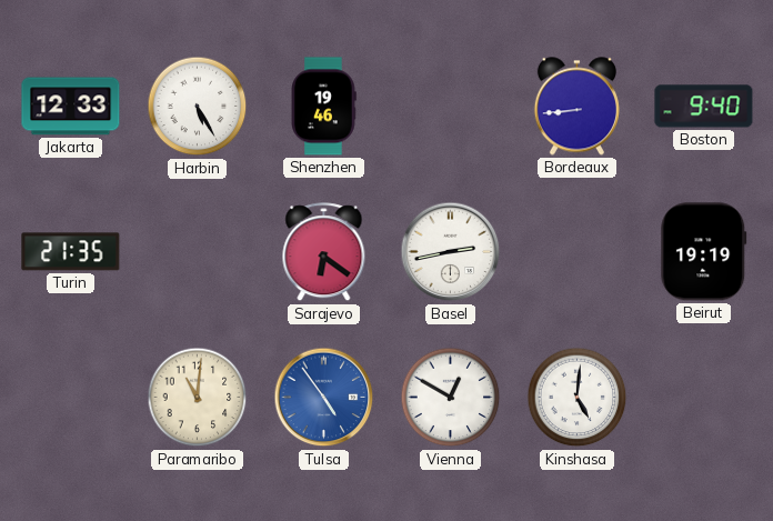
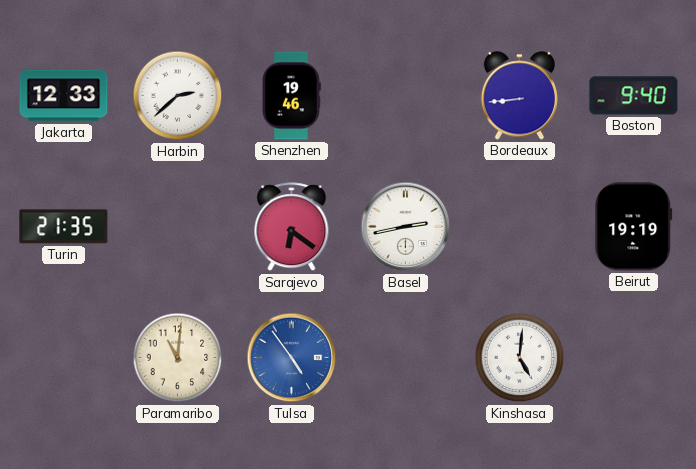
Harbin: 5:25 -> 2:38
Vienna: 12:50 -> none
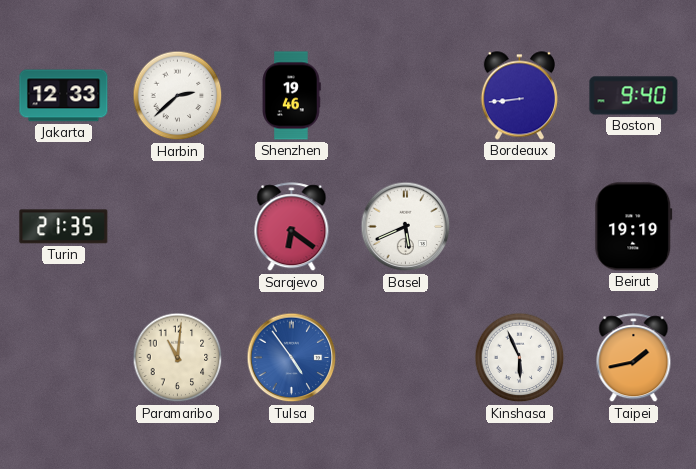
Basel: 2:43 -> 5:41
Kinshasa: 5:01 -> 5:56
Taipei: none -> 1:43
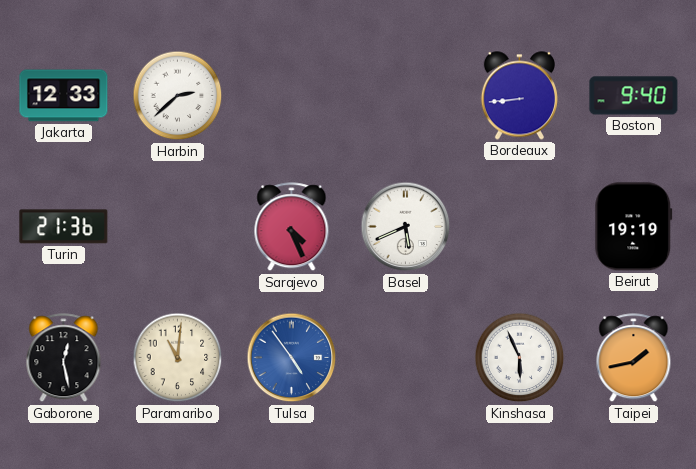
Shenzhen: 19:46 -> none
Turin: 21:35 -> 21:36
Sarajevo: 6:21 -> 4:26
Gaborone: none -> 12:28
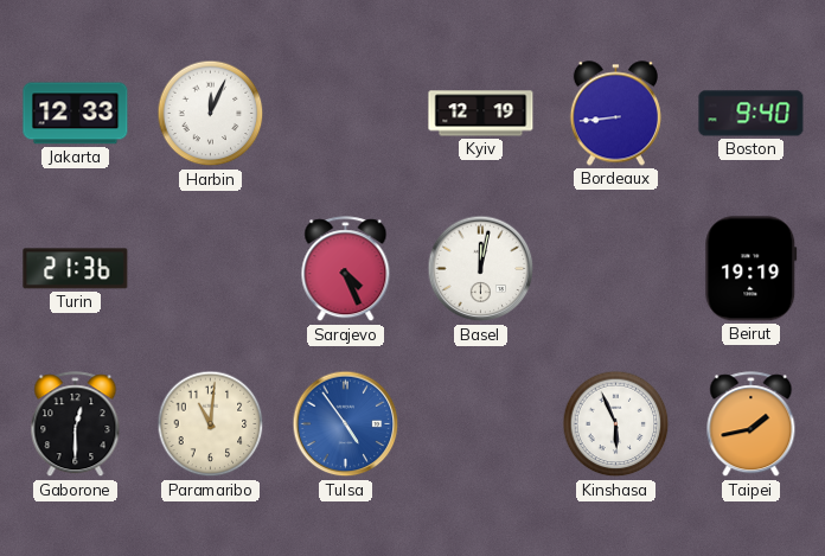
Harbin: 2:38 -> 12:04
Kyiv: none -> 12:19
Basel: 5:41 -> 12:02
Gaborone: 12:28 -> 12:30
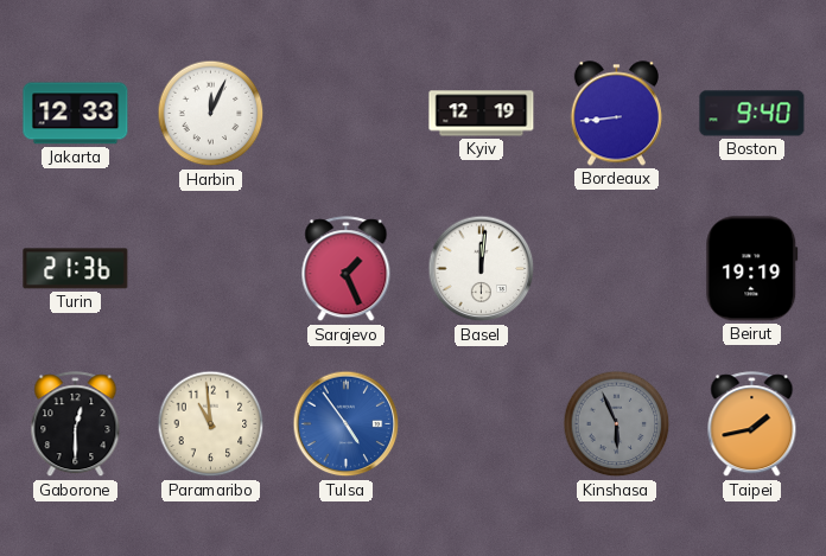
Sarajevo: 4:26 -> 1:26
Basel: 12:02 -> 12:01
Paramaribo: 11:01 -> 10:59
Kinshasa dial: white -> grey
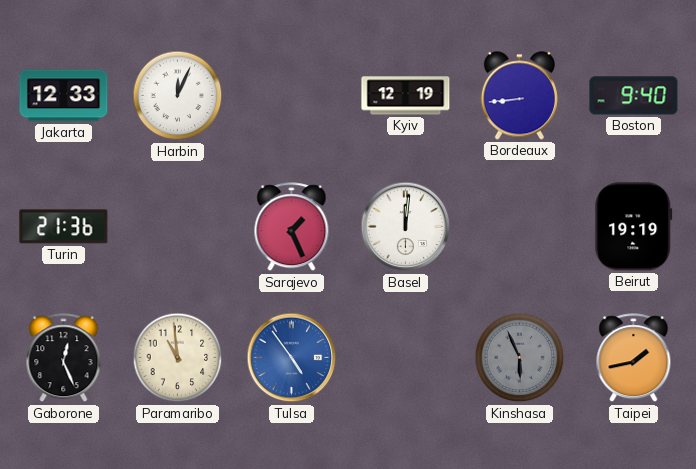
Gaborone: 12:30 -> 12:26
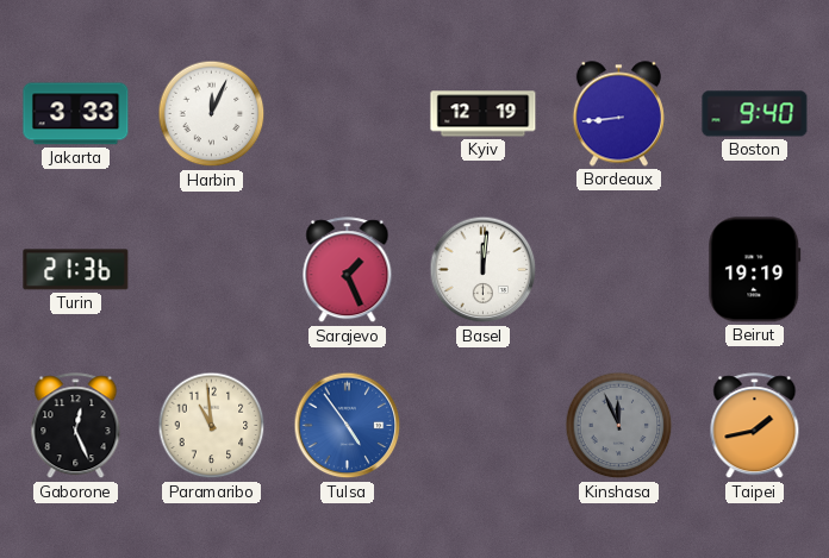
Jakarta: 12:33 -> 3:33
Kinshasa: 5:56 -> 11:56
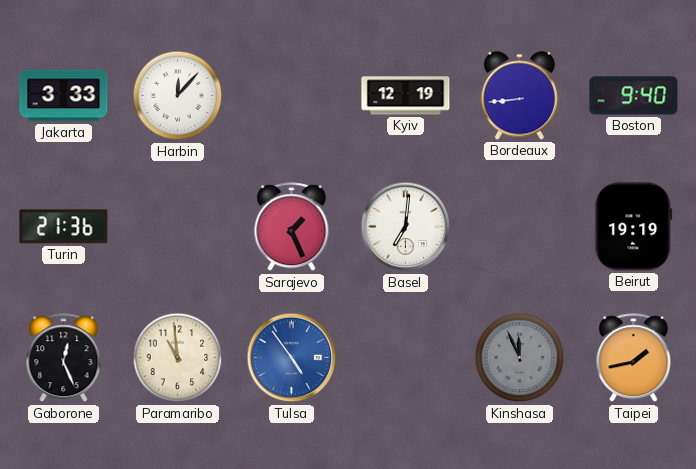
Harbin: 12:04 -> 12:07
Basel: 12:01 -> 7:01
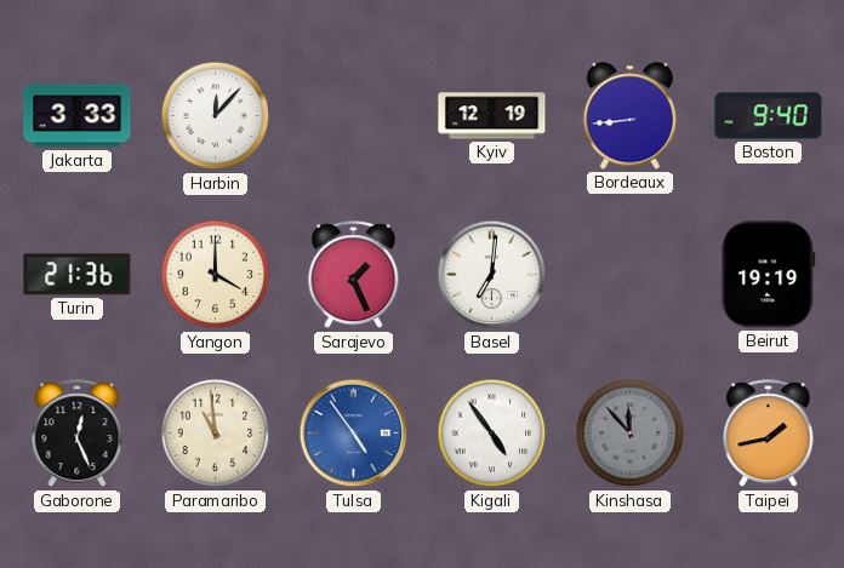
Yangon: none -> 4:00
Kigali: none -> 4:54
Kinshasa: 11:56 -> 11:53
